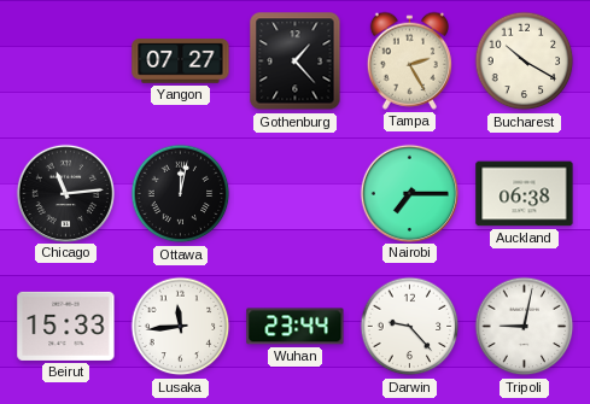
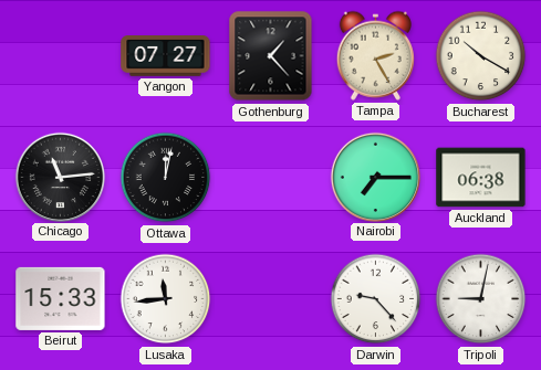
Wuhan: 23:44 -> none
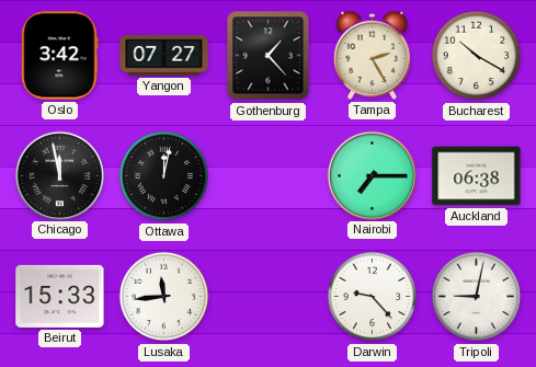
Oslo: none -> 3:42
Chicago: 11:14 -> 11:58
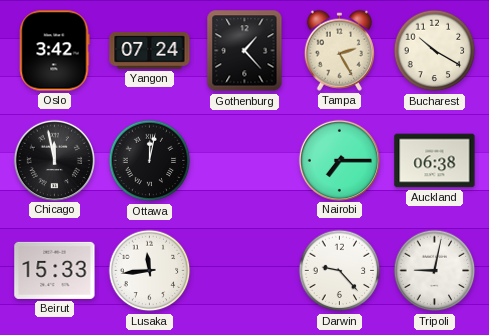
Yangon: 07:27 -> 07:24
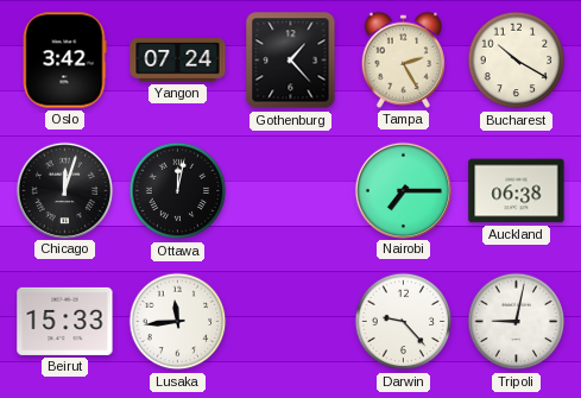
Chicago: 11:58 -> 12:03
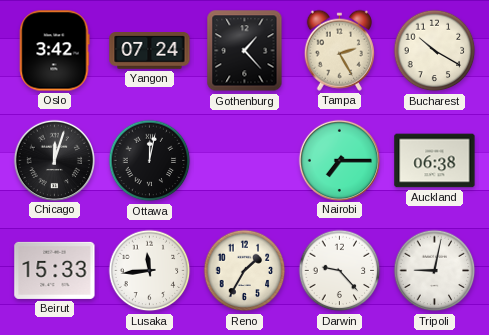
Reno: none -> 1:35
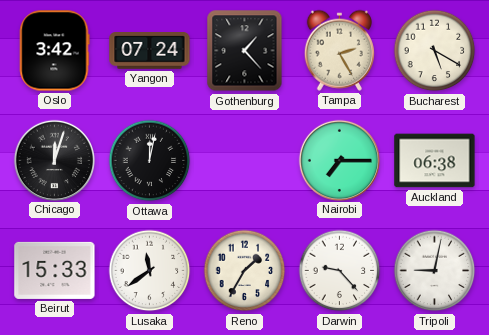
Bucharest: 10:20 -> 5:20
Lusaka: 11:44 -> 11:39
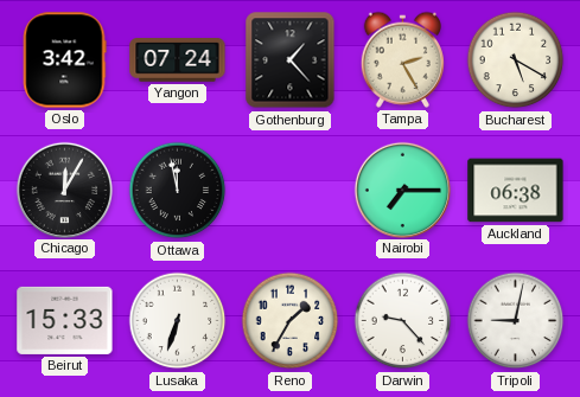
Chicago: 12:03 -> 12:05
Ottawa: 12:02 -> 11:58
Lusaka: 11:39 -> 6:33
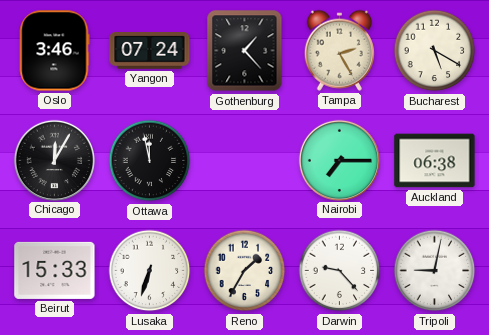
Oslo: 3:42 -> 3:46
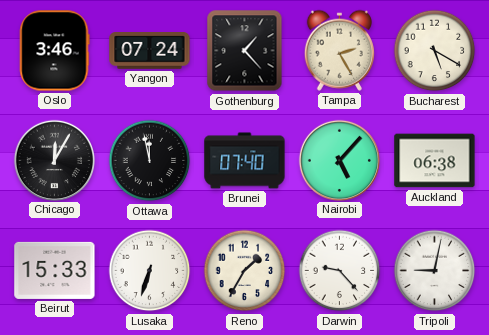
Brunei: none -> 07:40
Nairobi: 7:15 -> 5:07
